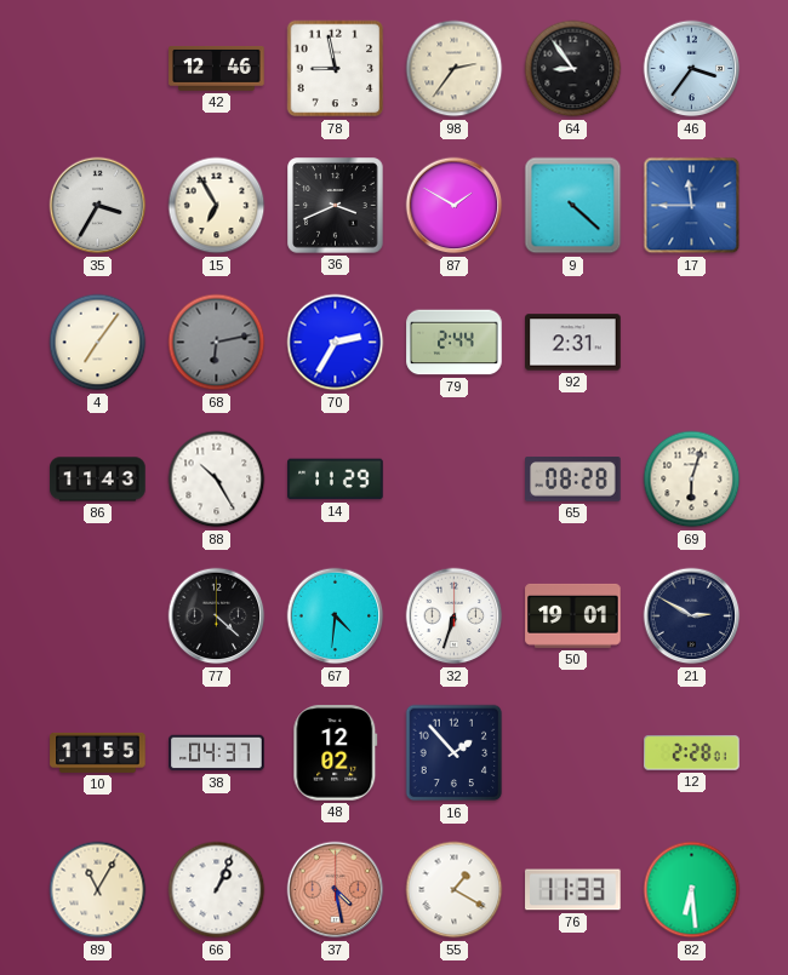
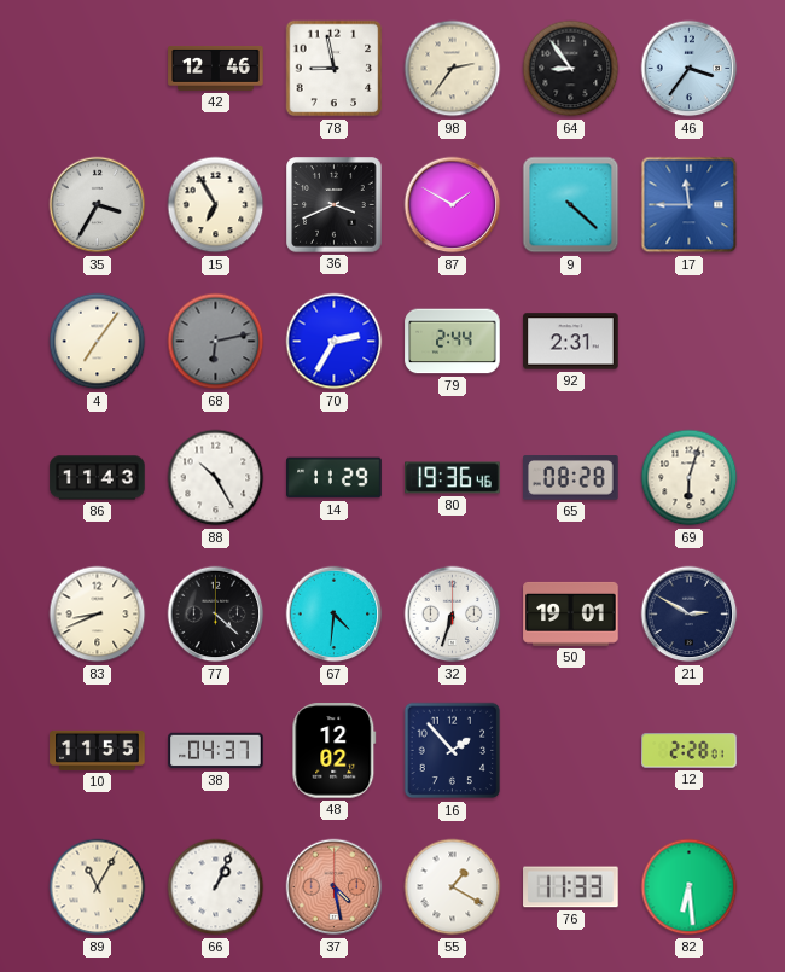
80: none -> 19:36
83: none -> 8:41
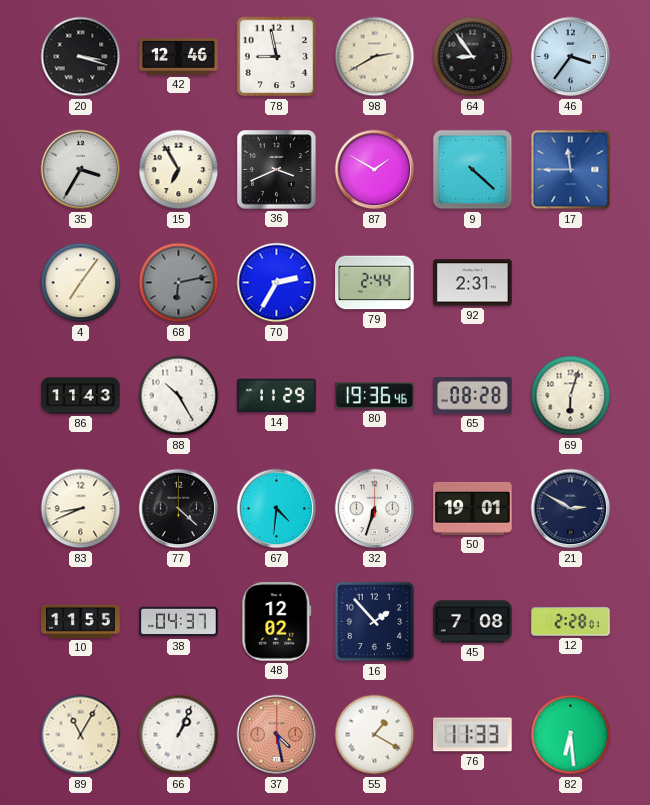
20: none -> 3:18
98: 2:36 -> 2:40
45: none -> 7:08
